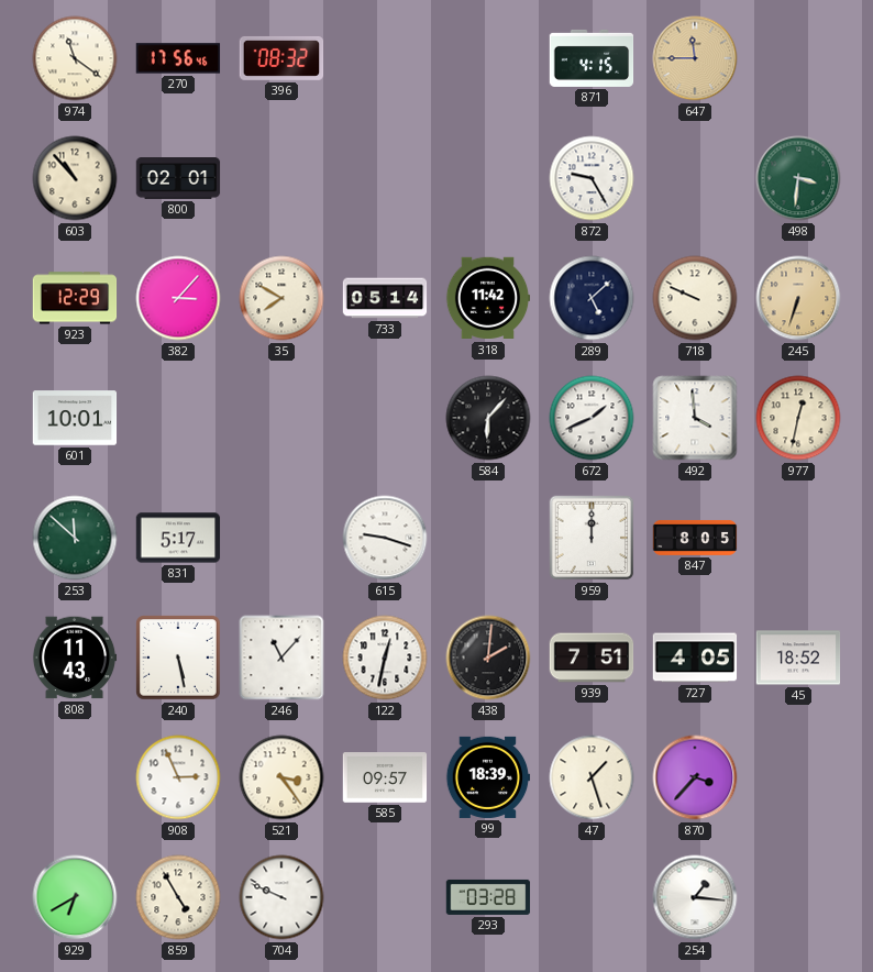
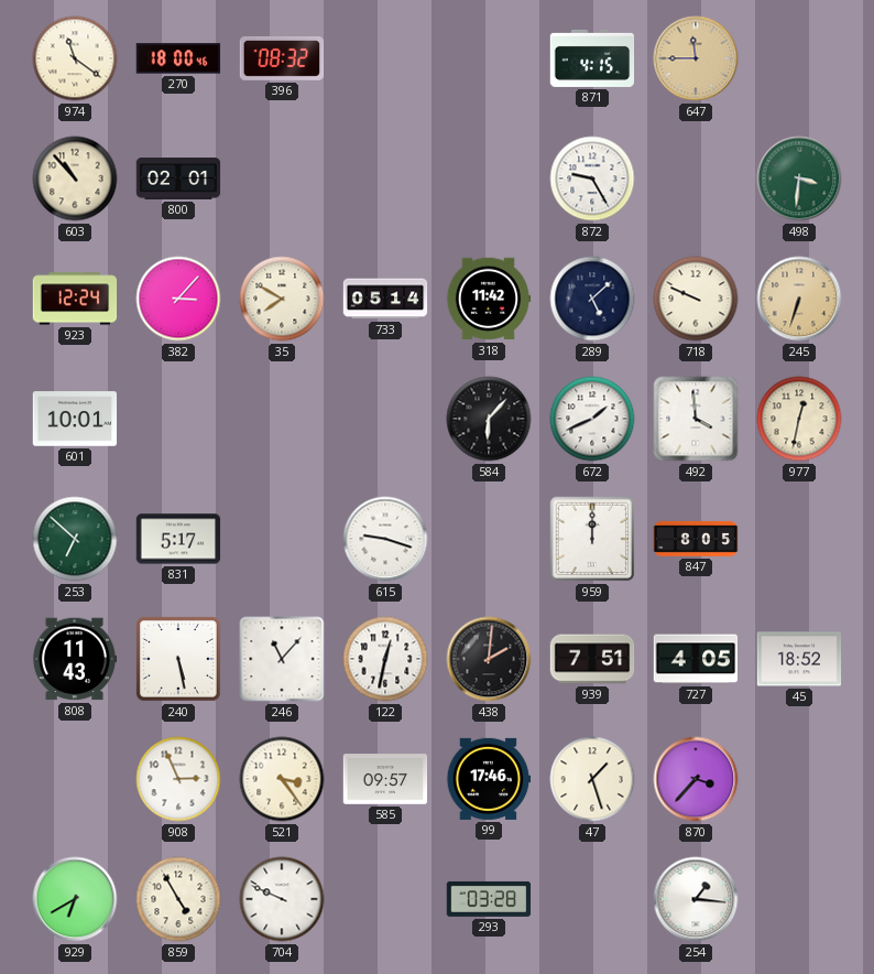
270: 17:56 -> 18:00
923: 12:29 -> 12:24
253: 11:52 -> 6:52
99: 18:39 -> 17:46
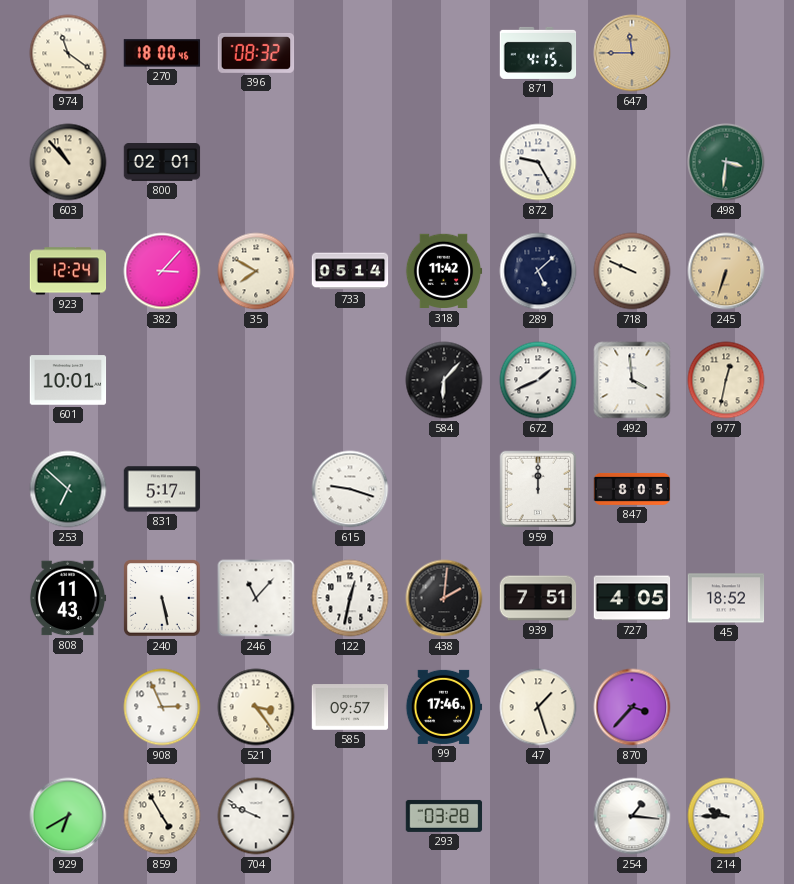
214: none -> 9:45
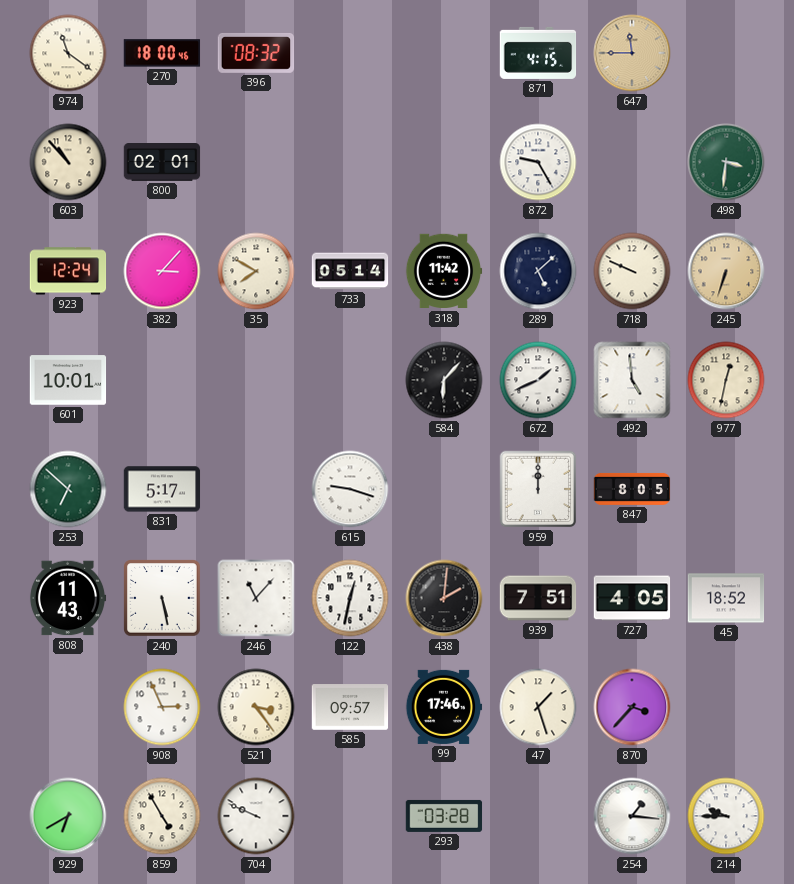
492: 3:59 -> 4:59
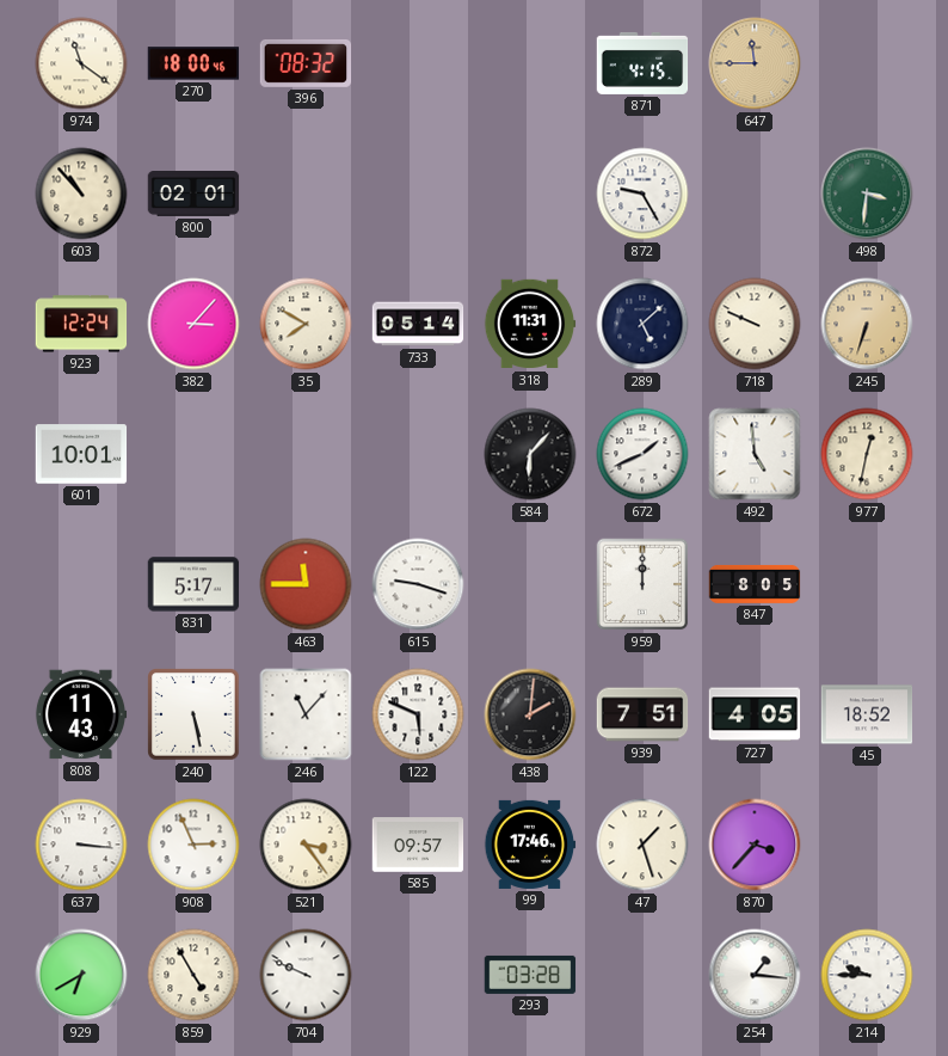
318: 11:42 -> 11:31
253: 6:52 -> none
463: none -> 11:45
122: 12:32 -> 5:49
637: none -> 3:16
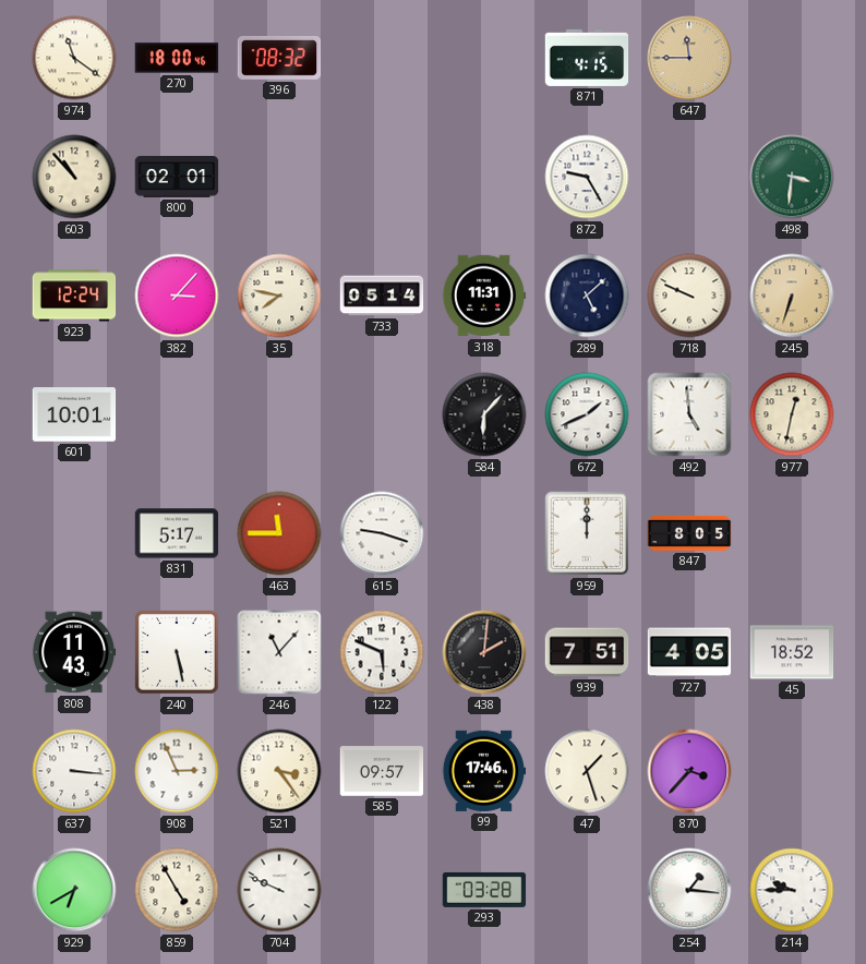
35: 7:50 -> 7:47
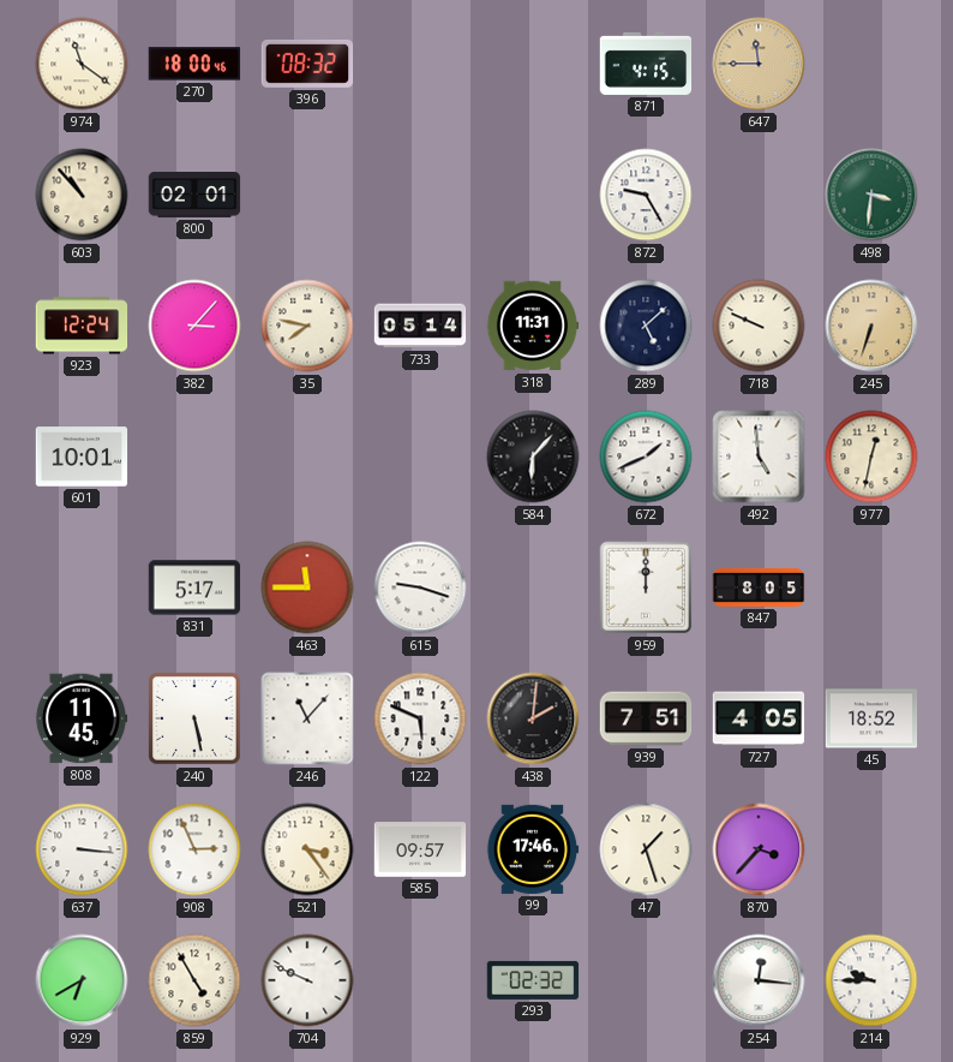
808: 11:43 -> 11:45
293: 03:28 -> 02:32
254: 1:16 -> 12:16
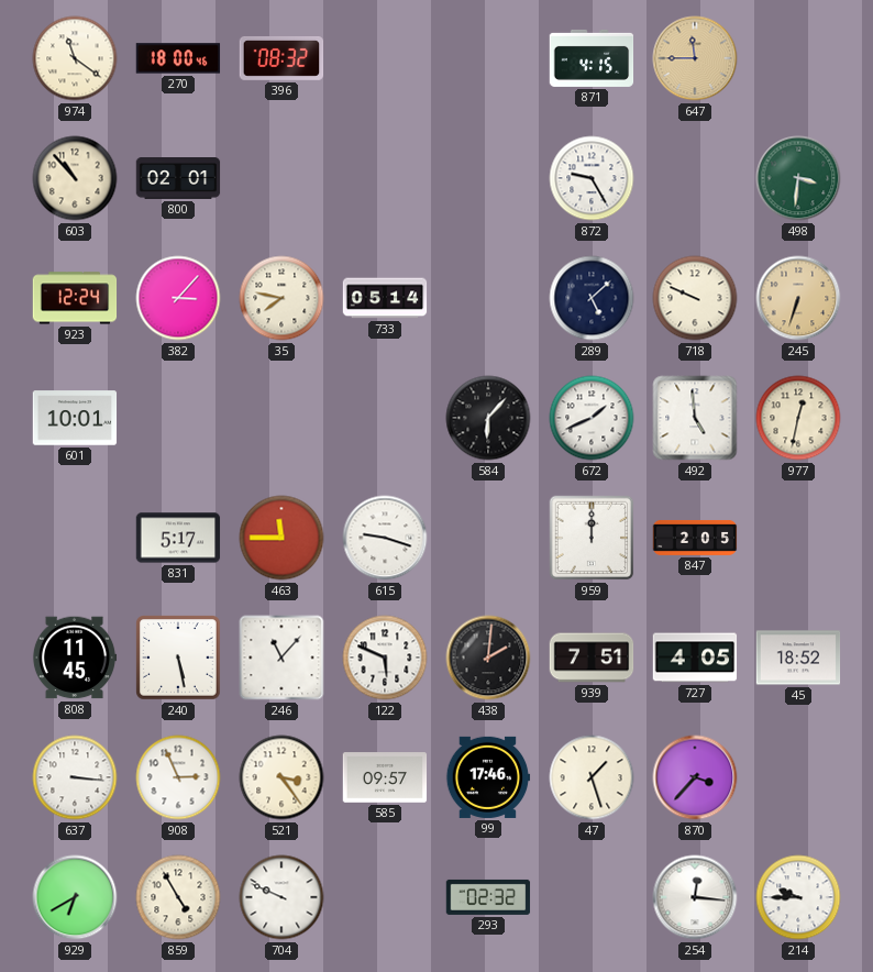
318: 11:31 -> none
847: 8:05 -> 2:05
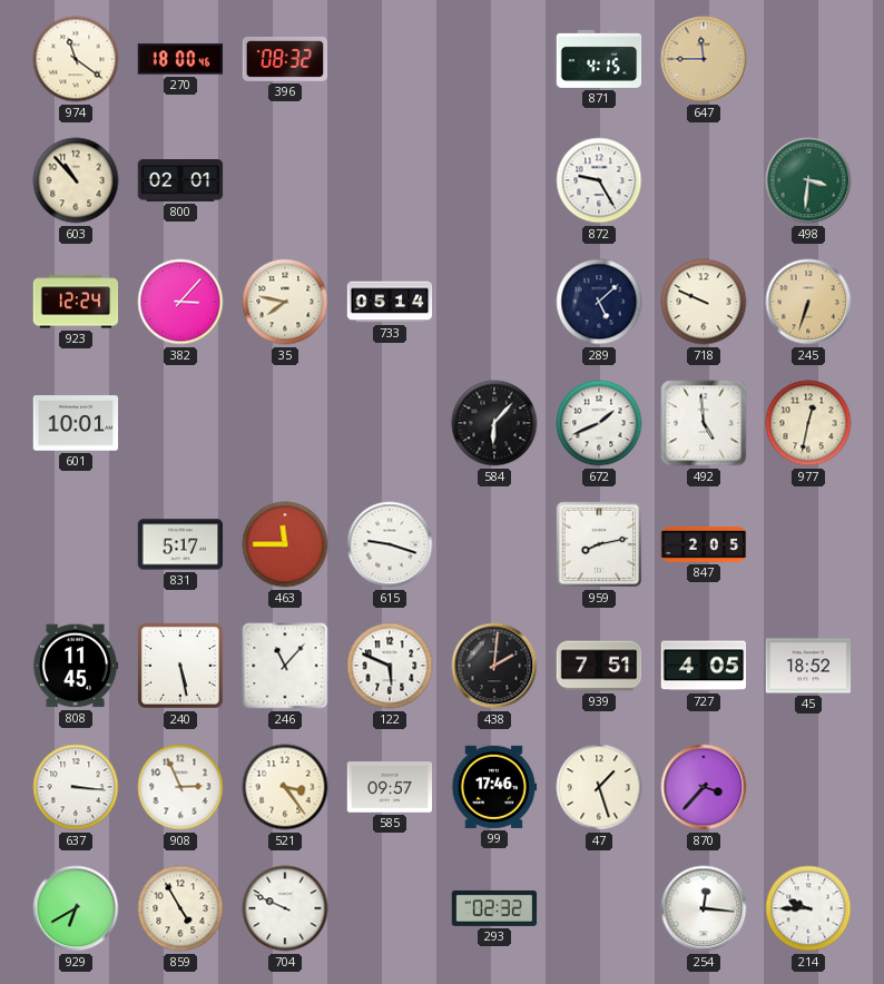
959: 12:00 -> 8:13
